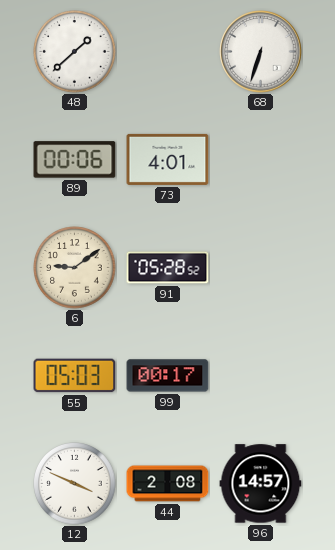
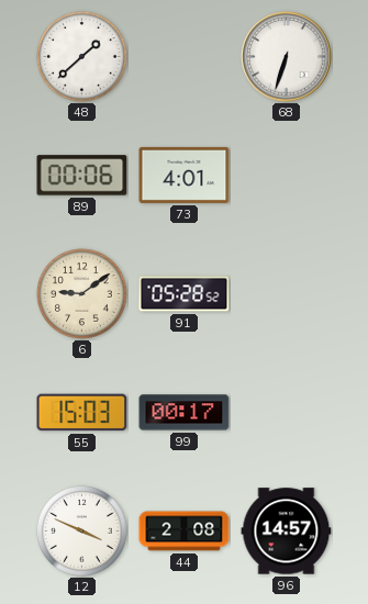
55: 05:03 -> 15:03
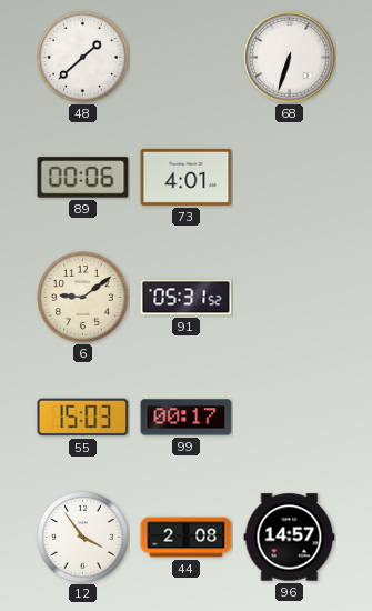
91: 05:28 -> 05:31
12: 3:49 -> 3:54
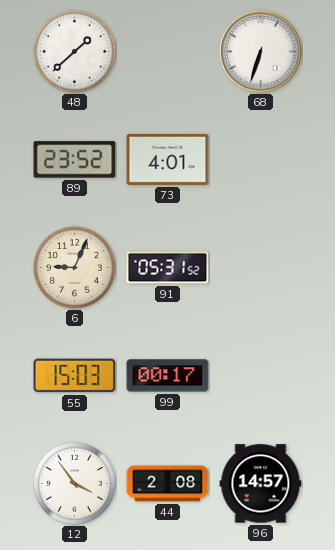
89: 00:06 -> 23:52
6: 9:09 -> 9:04
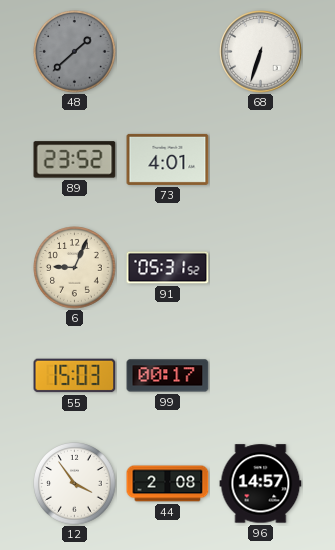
48 dial: white -> grey
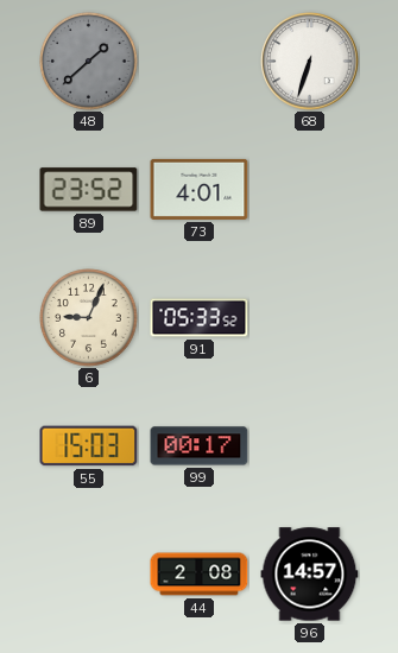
91: 05:31 -> 05:33
12: 3:54 -> none
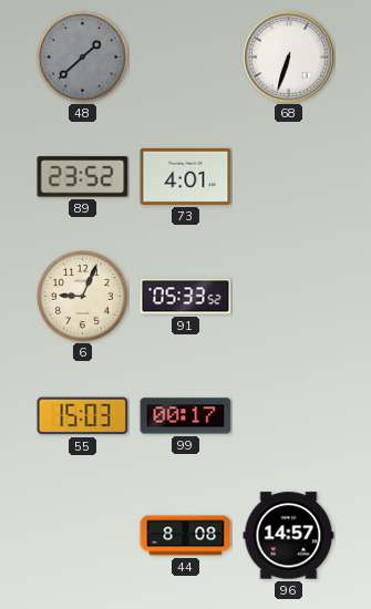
44: 2:08 -> 8:08
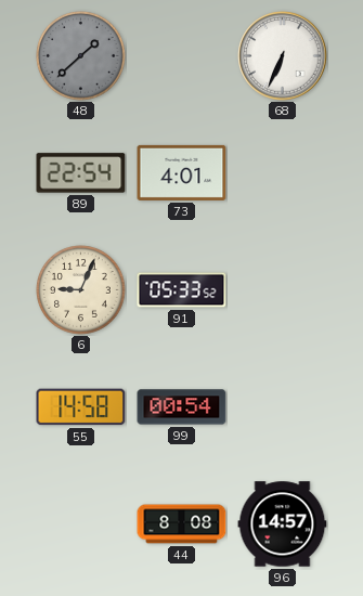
68: 6:33 -> 6:34
89: 23:52 -> 22:54
55: 15:03 -> 14:58
99: 00:17 -> 00:54
